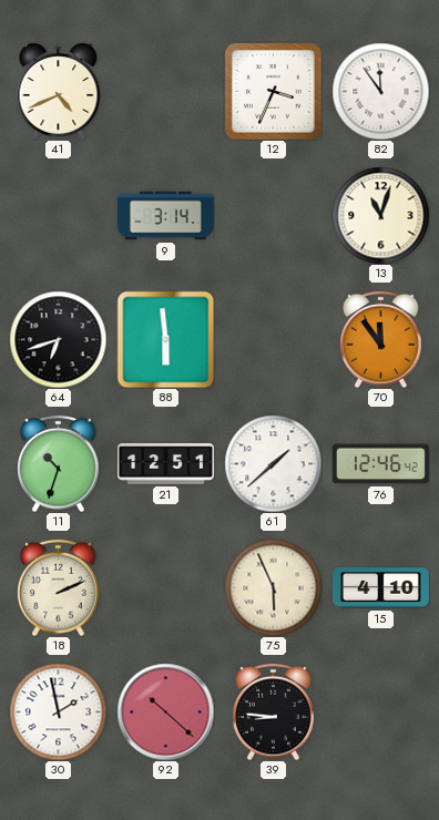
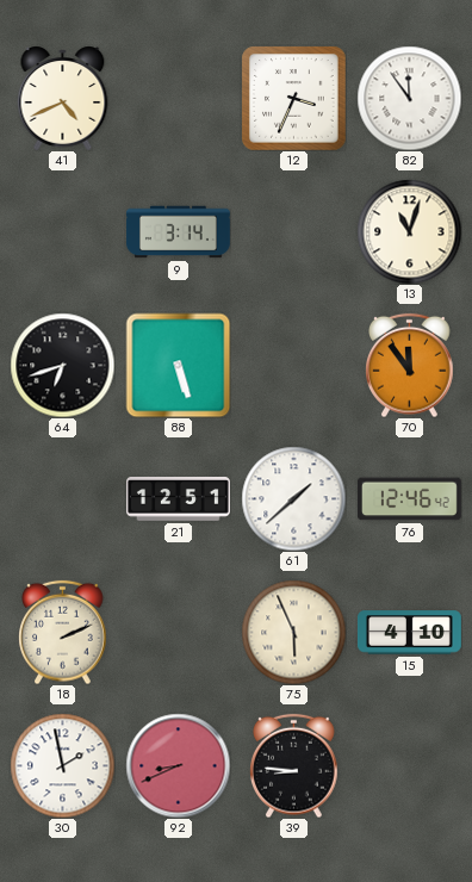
88: 5:59 -> 5:27
11: 10:33 -> none
92: 10:22 -> 8:41
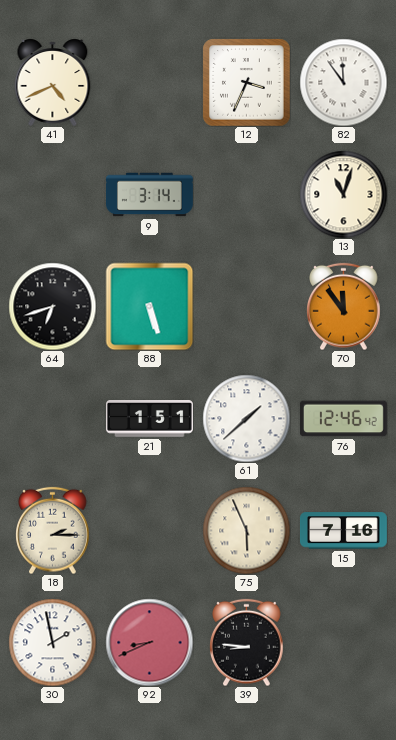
21: 12:51 -> 1:51
18: 2:11 -> 2:15
15: 4:10 -> 7:16
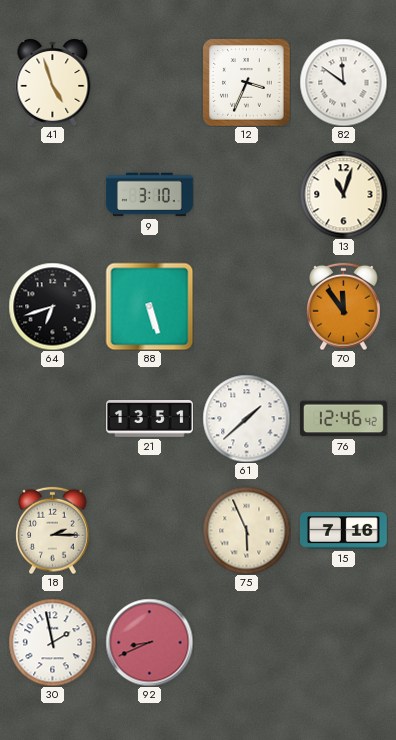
41: 4:41 -> 4:57
82: 11:54 -> 11:51
9: 3:14 -> 3:10
21: 1:51 -> 13:51
39: 8:46 -> none
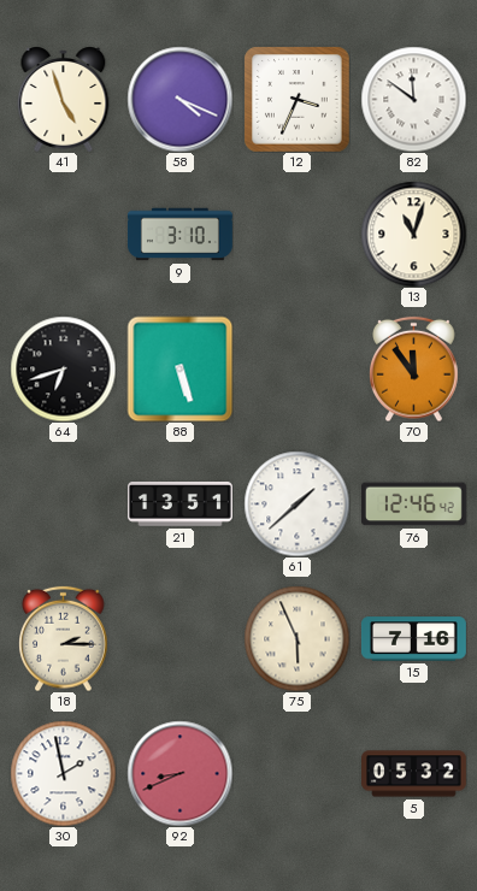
58: none -> 4:19
5: none -> 05:32
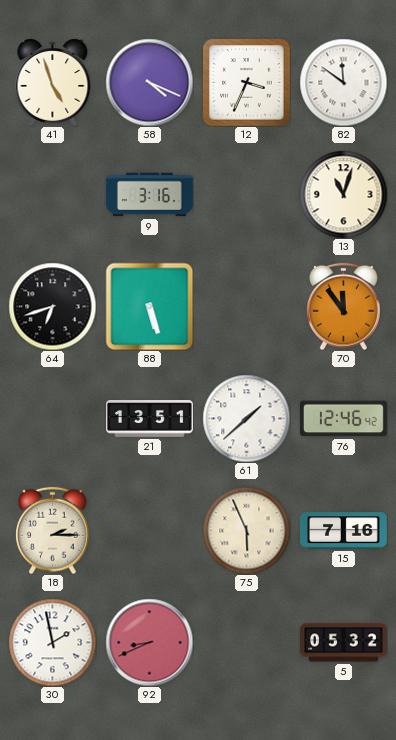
9: 3:10 -> 3:16
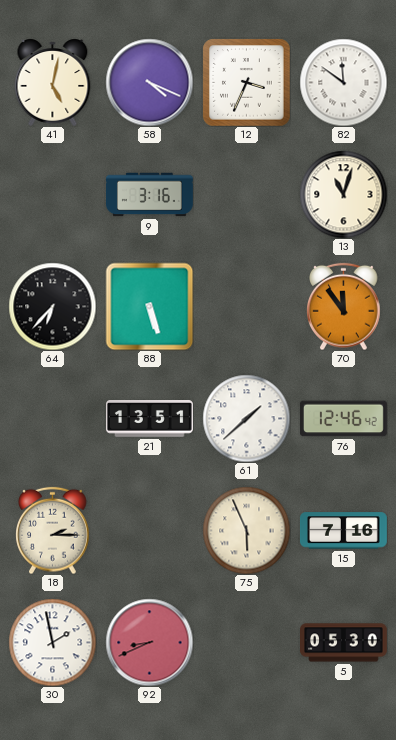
41: 4:57 -> 5:02
64: 6:42 -> 6:37
5: 05:32 -> 05:30
